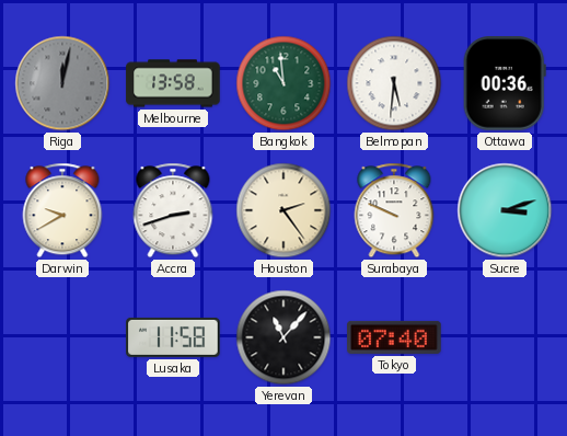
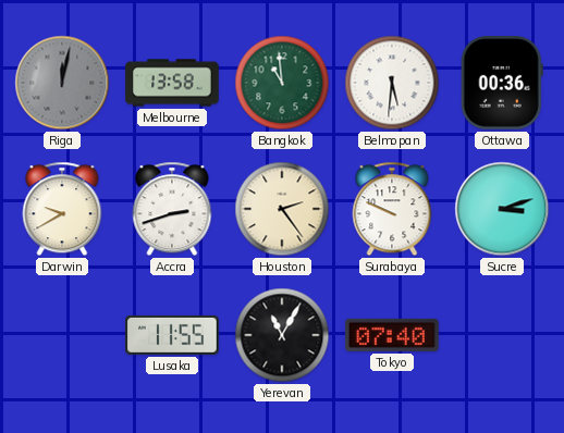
Lusaka: 11:58 -> 11:55
Yerevan: 11:07 -> 11:05
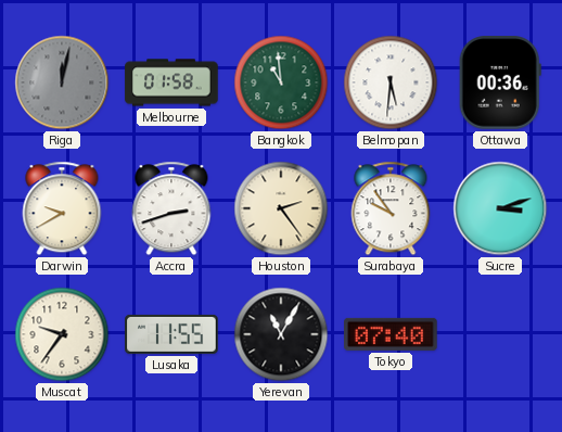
Melbourne: 13:58 -> 01:58
Surabaya: 9:49 -> 9:54
Muscat: none -> 9:36
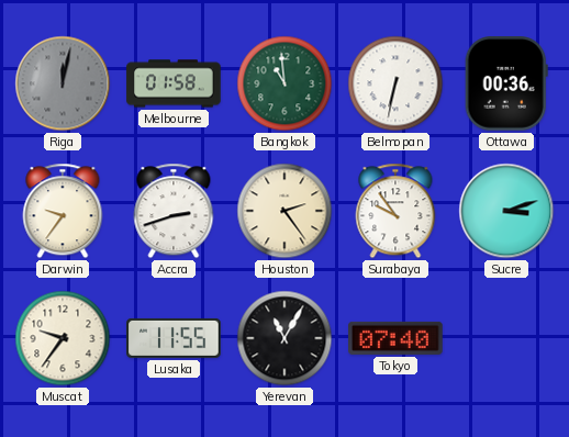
Belmopan: 5:31 -> 6:32
Darwin: 9:40 -> 9:36
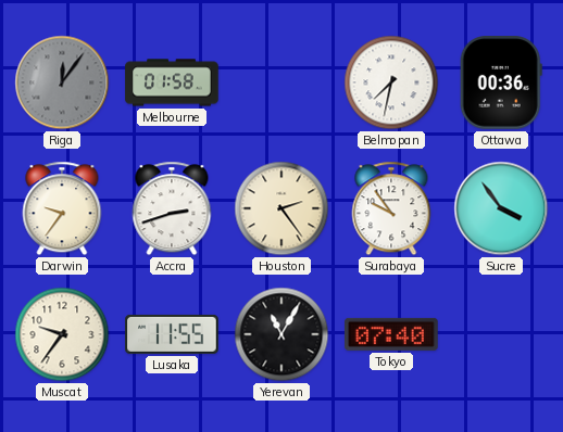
Riga: 12:02 -> 12:06
Bangkok: 10:59 -> none
Belmopan: 6:32 -> 7:32
Sucre: 3:12 -> 3:54
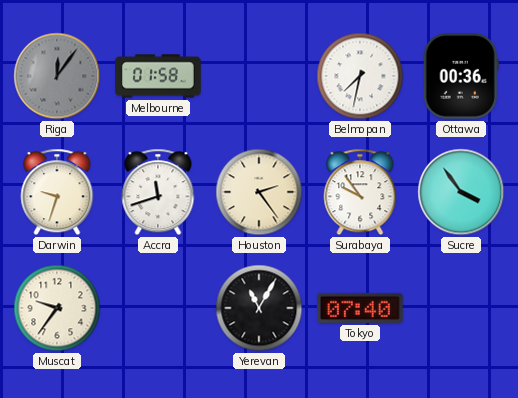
Darwin: 9:36 -> 9:33
Accra: 2:42 -> 11:42
Lusaka: 11:55 -> none
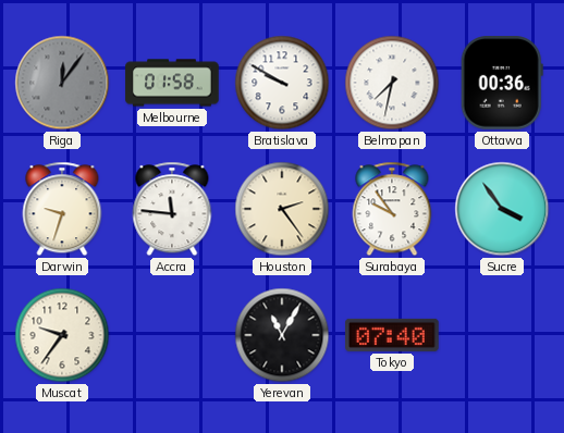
Bratislava: none -> 9:50
Accra: 11:42 -> 11:46
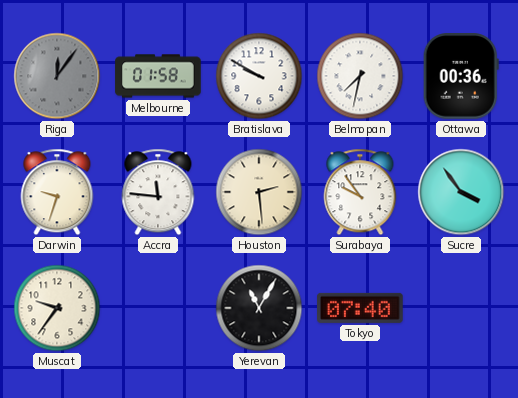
Houston: 2:24 -> 2:29
